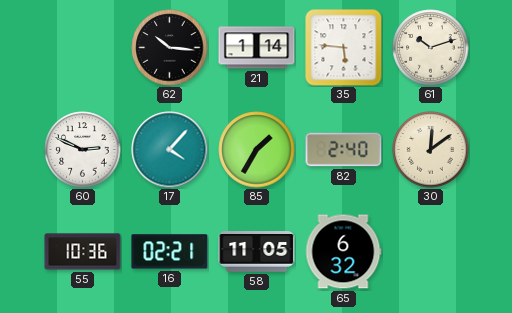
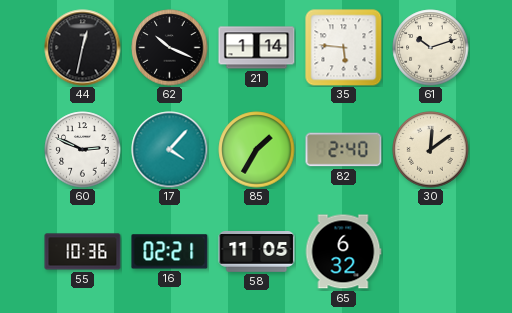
44: none -> 12:32
62: 10:16 -> 10:19
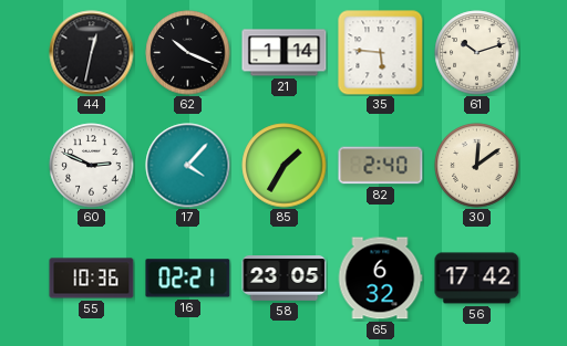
58: 11:05 -> 23:05
56: none -> 17:42
